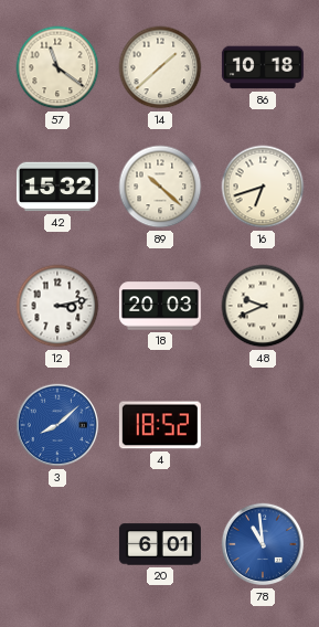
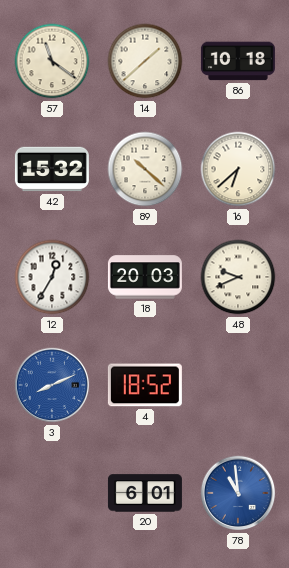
16: 6:42 -> 6:38
12: 3:13 -> 12:35
3: 8:08 -> 8:11
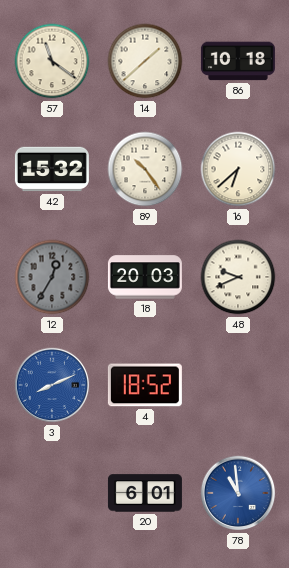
89: 10:22 -> 10:24
12 dial: white -> grey
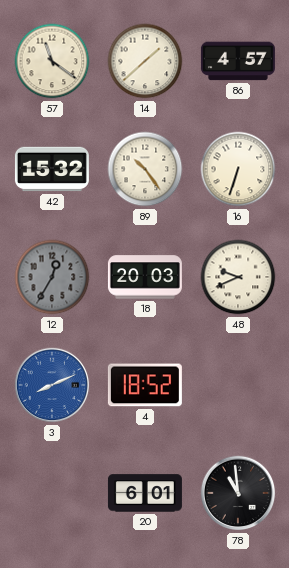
86: 10:18 -> 4:57
16: 6:38 -> 6:33
78 dial: blue -> black
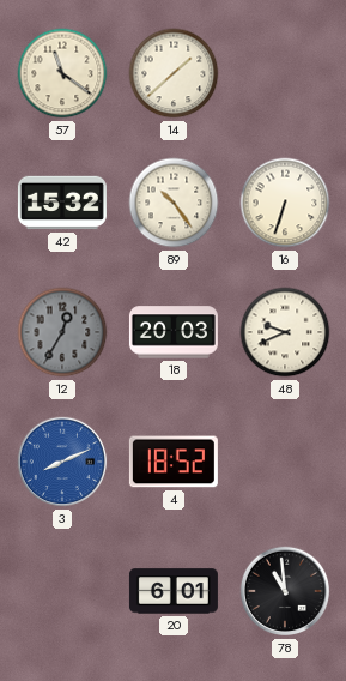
86: 4:57 -> none
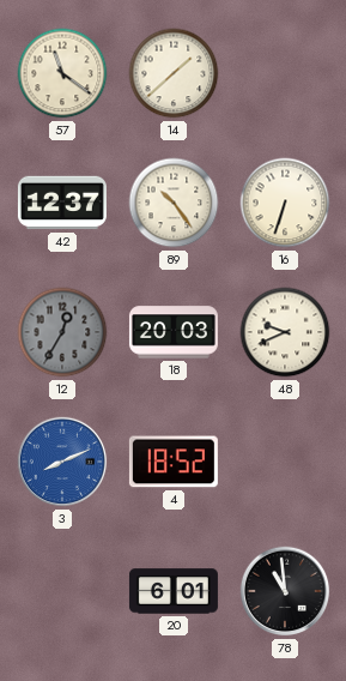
42: 15:32 -> 12:37
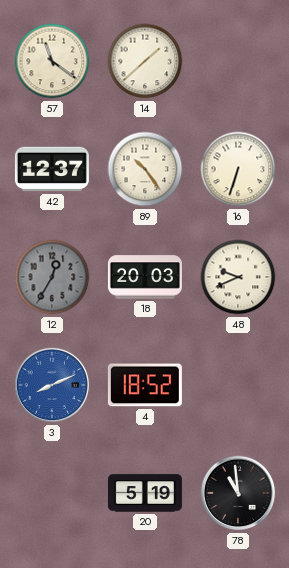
20: 6:01 -> 5:19
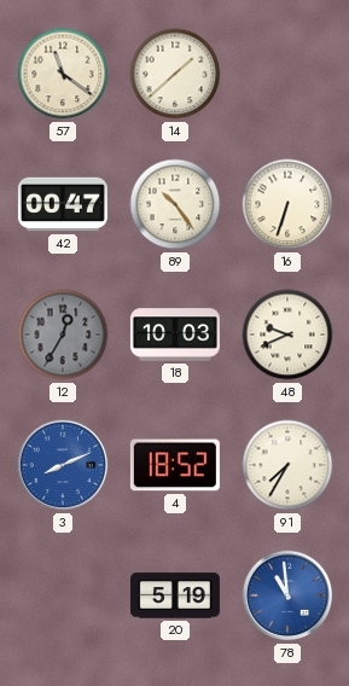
42: 12:37 -> 00:47
18: 20:03 -> 10:03
91: none -> 7:35
78 dial: black -> blue
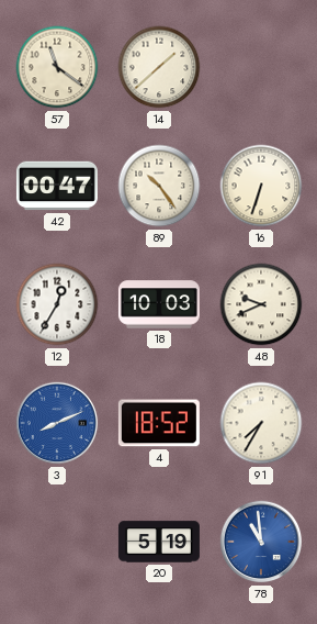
12 dial: grey -> white
